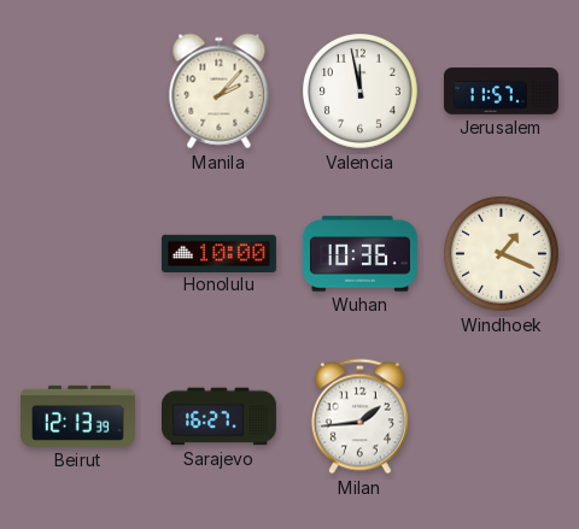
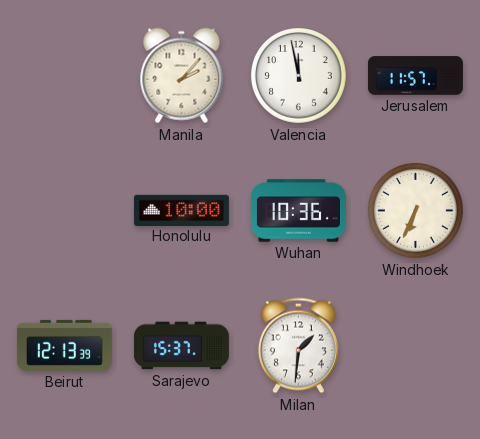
Windhoek: 1:19 -> 6:34
Sarajevo: 16:27 -> 15:37
Milan: 1:44 -> 1:31
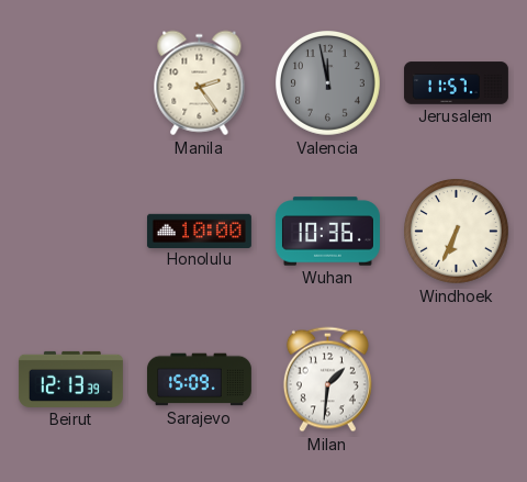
Manila: 2:07 -> 2:24
Valencia dial: white -> grey
Sarajevo: 15:37 -> 15:09
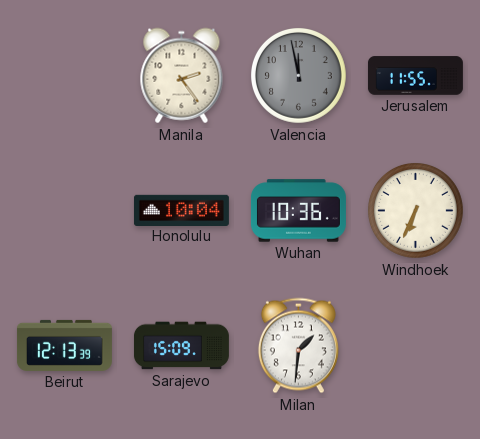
Jerusalem: 11:57 -> 11:55
Honolulu: 10:00 -> 10:04
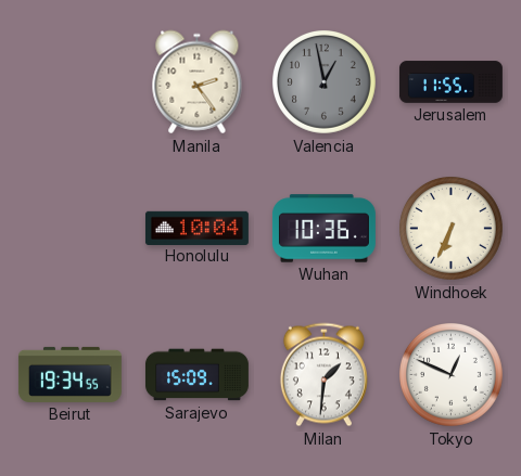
Valencia: 11:58 -> 12:58
Beirut: 12:13 -> 19:34
Tokyo: none -> 12:49
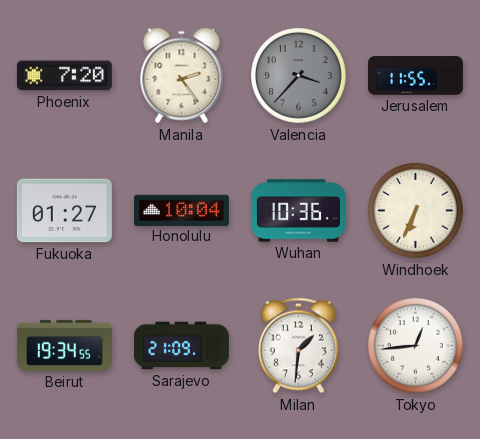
Phoenix: none -> 7:20
Valencia: 12:58 -> 3:37
Fukuoka: none -> 01:27
Sarajevo: 15:09 -> 21:09
Tokyo: 12:49 -> 12:44
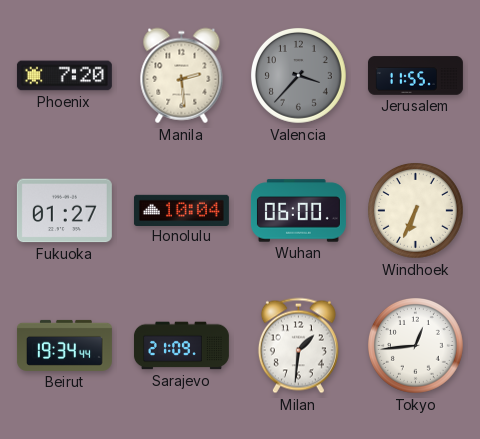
Manila: 2:24 -> 2:29
Wuhan: 10:36 -> 06:00
Beirut: 19:34:55 -> 19:34:44
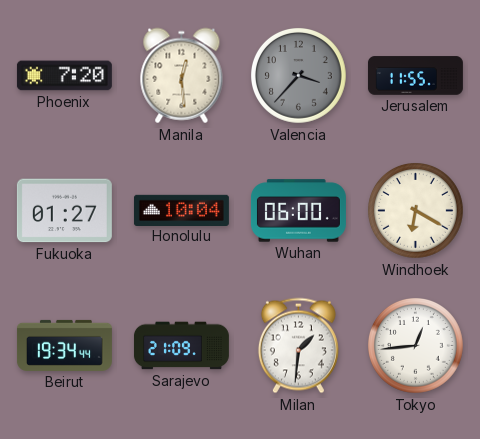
Manila: 2:29 -> 12:29
Windhoek: 6:34 -> 6:20
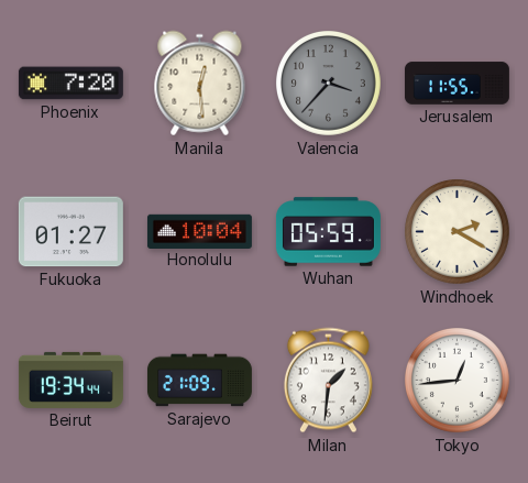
Wuhan: 06:00 -> 05:59
Windhoek: 6:20 -> 2:20
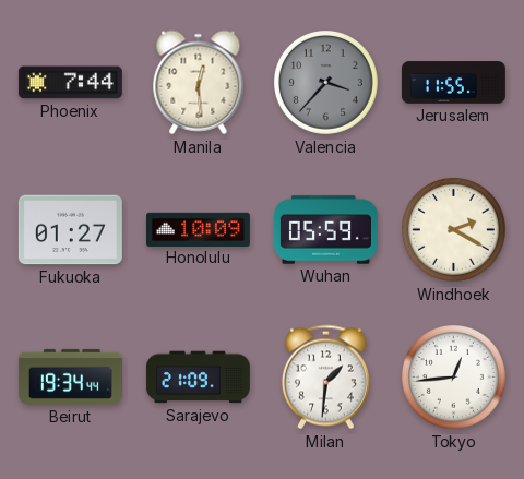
Phoenix: 7:20 -> 7:44
Honolulu: 10:04 -> 10:09
